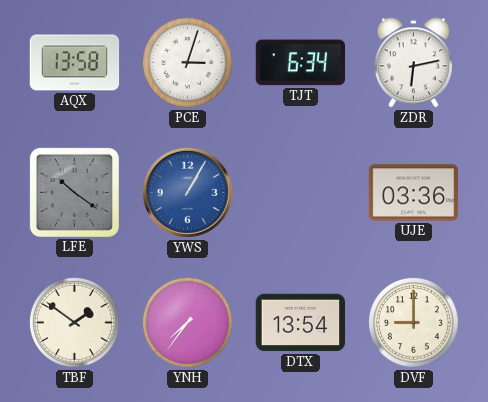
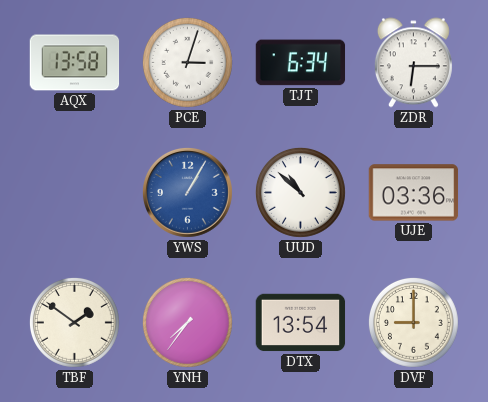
ZDR: 6:13 -> 6:15
LFE: 10:21 -> none
UUD: none -> 10:52
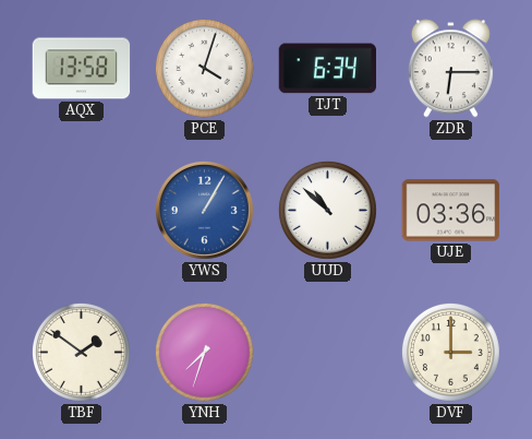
PCE: 3:03 -> 4:03
YNH: 7:36 -> 7:33
DTX: 13:54 -> none
DVF: 9:00 -> 3:00
